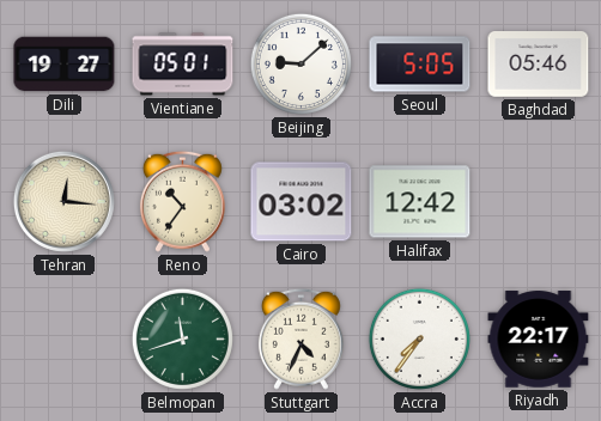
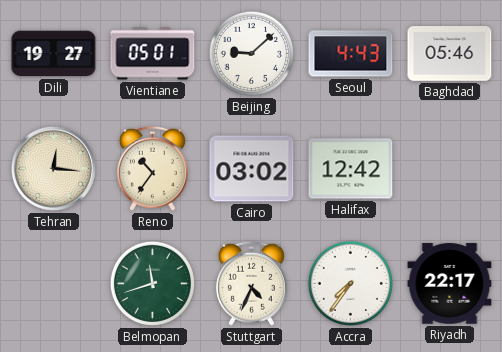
Seoul: 5:05 -> 4:43
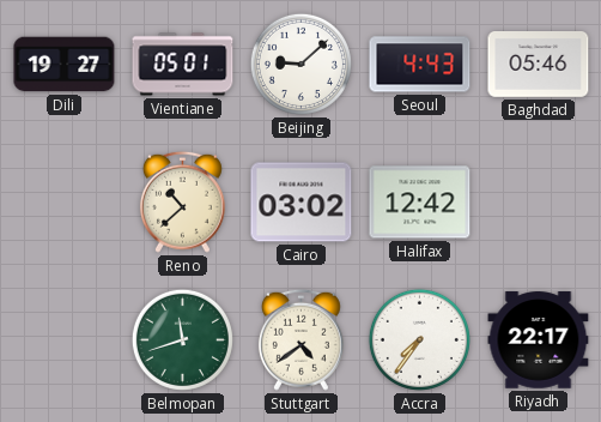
Tehran: 12:16 -> none
Reno: 10:36 -> 10:38
Stuttgart: 4:34 -> 4:39
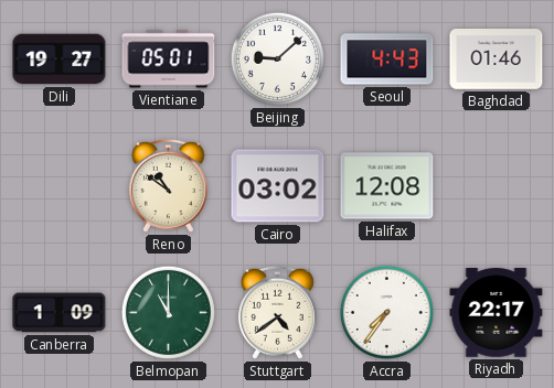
Baghdad: 05:46 -> 01:46
Reno: 10:38 -> 10:51
Halifax: 12:42 -> 12:08
Canberra: none -> 1:09
Belmopan: 11:42 -> 11:00
